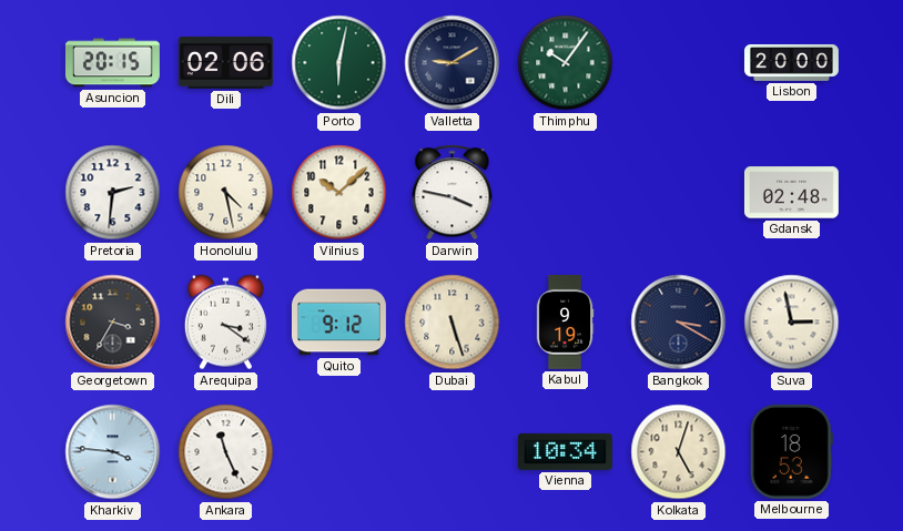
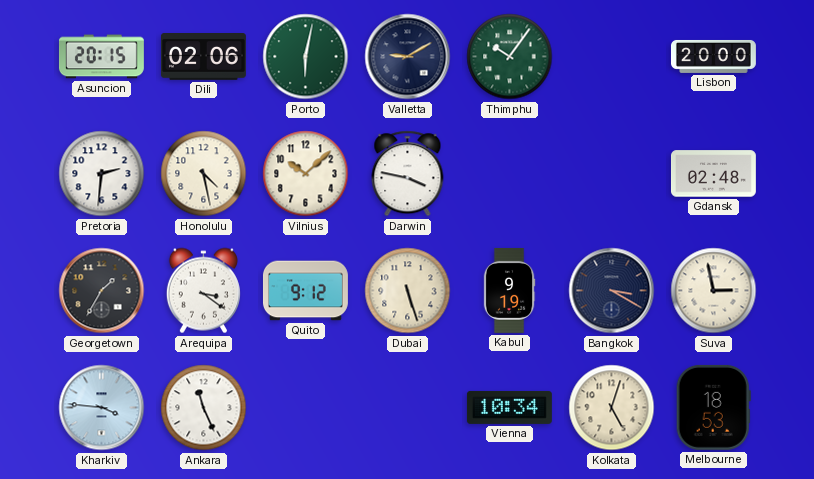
Georgetown: 3:35 -> 1:35
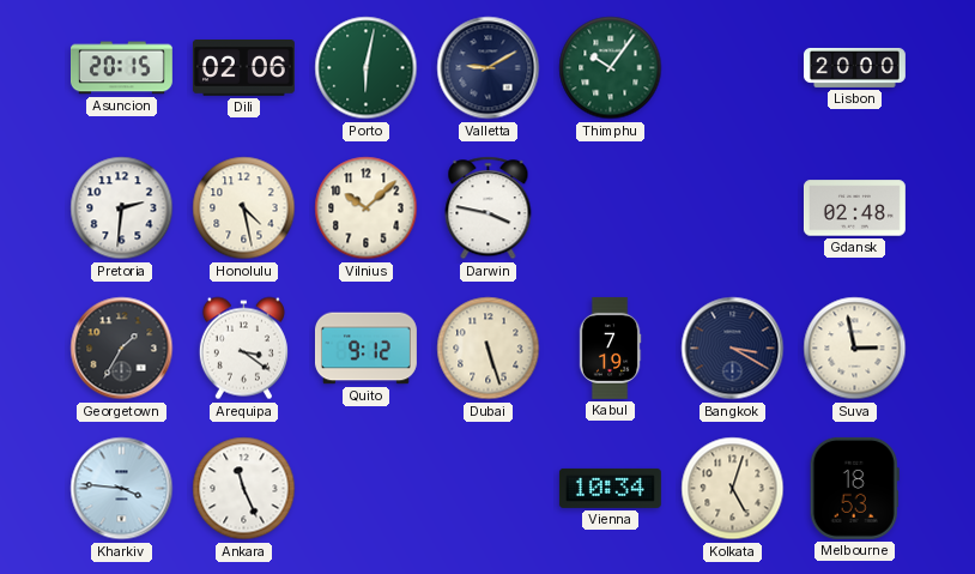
Kabul: 9:19 -> 7:19
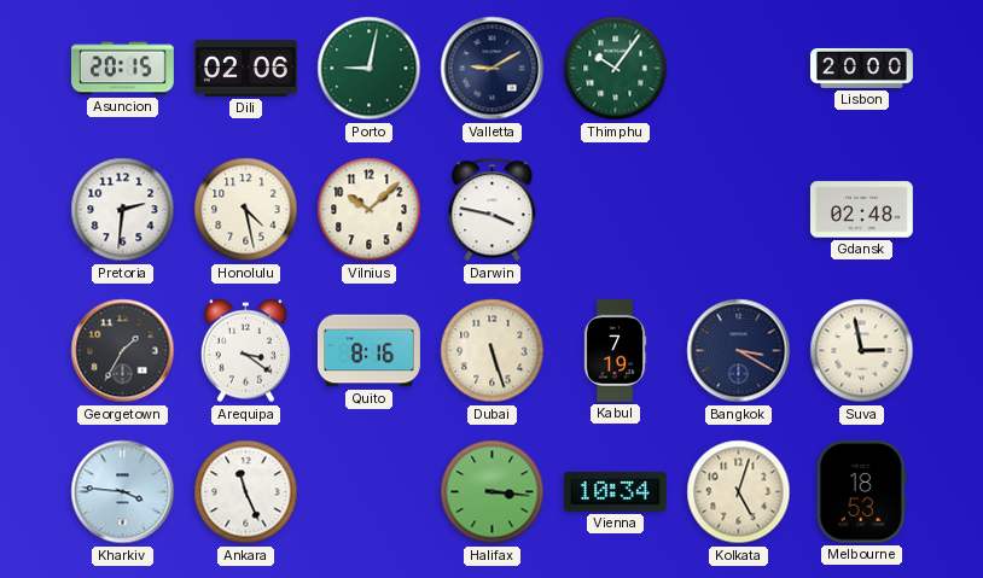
Porto: 6:02 -> 9:02
Quito: 9:12 -> 8:16
Halifax: none -> 3:16
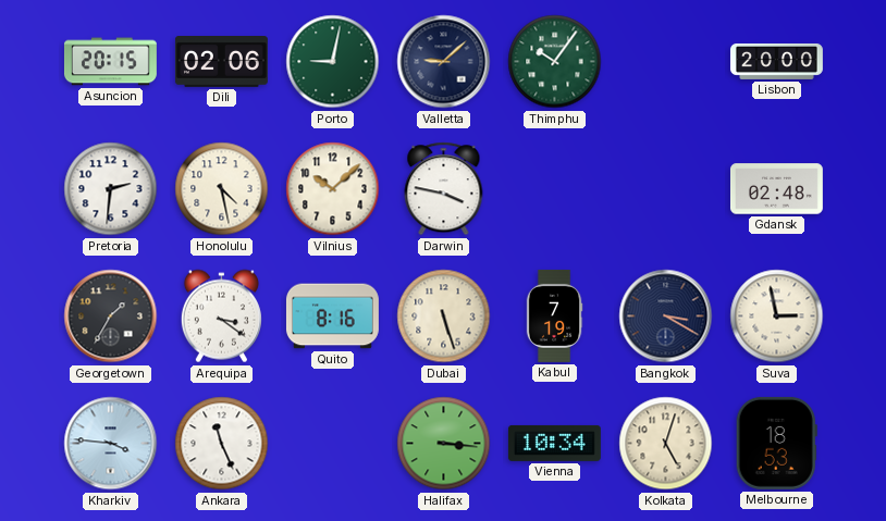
Valletta: 9:10 -> 9:08
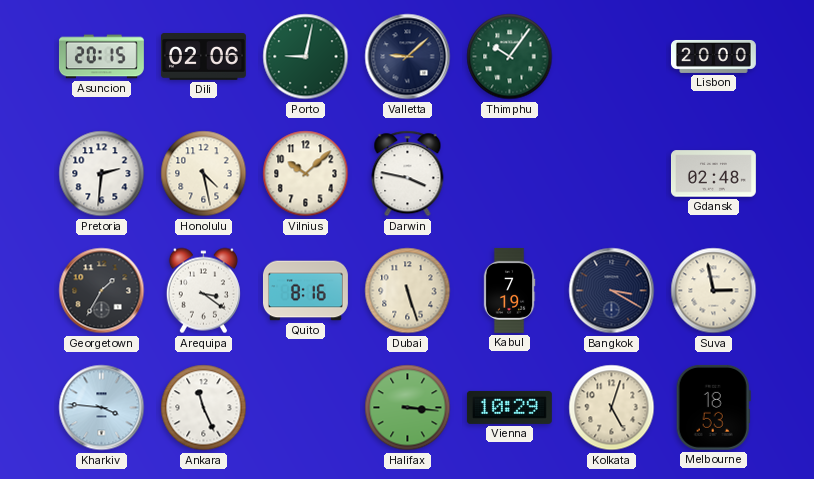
Vienna: 10:34 -> 10:29
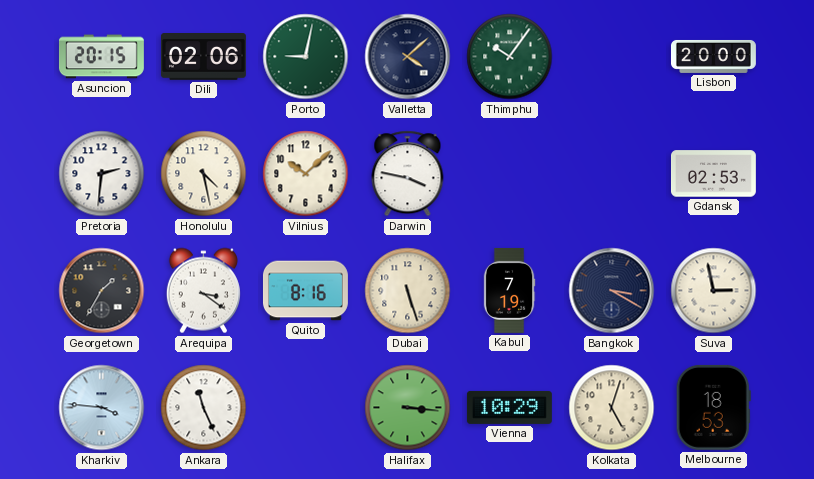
Valletta: 9:08 -> 4:08
Gdansk: 02:48 -> 02:53
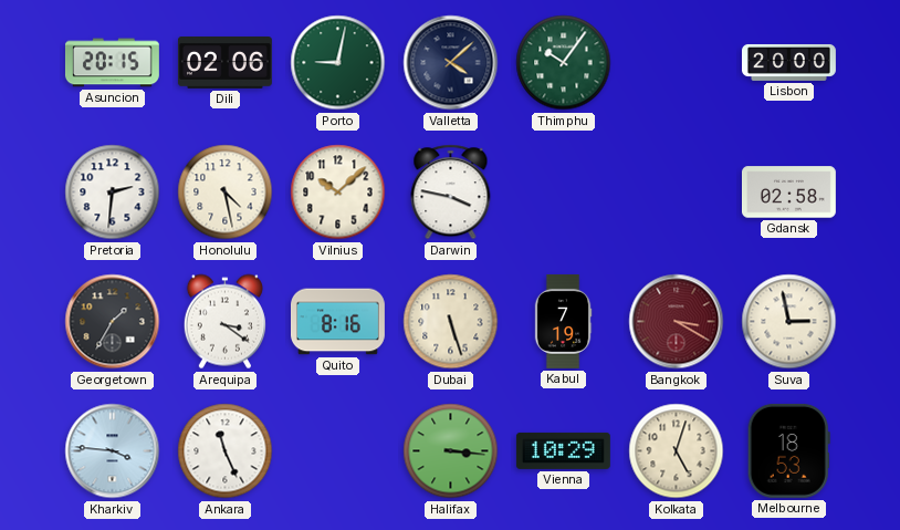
Gdansk: 02:53 -> 02:58
Bangkok dial: navy -> burgundy
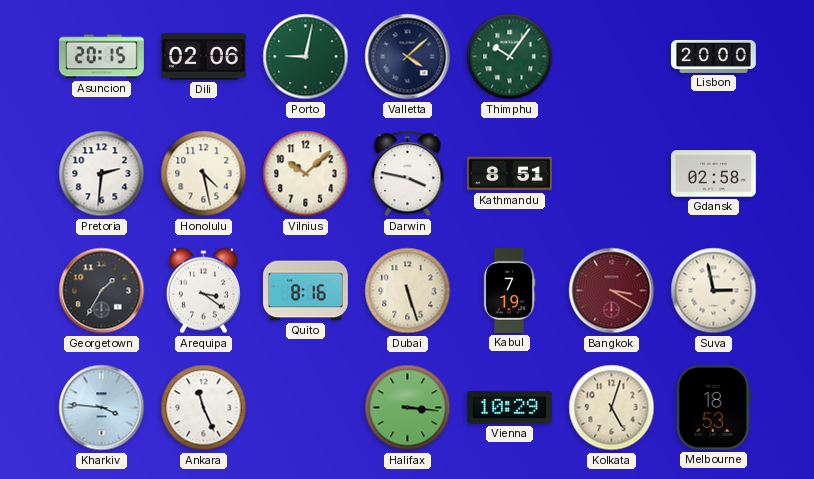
Kathmandu: none -> 8:51
